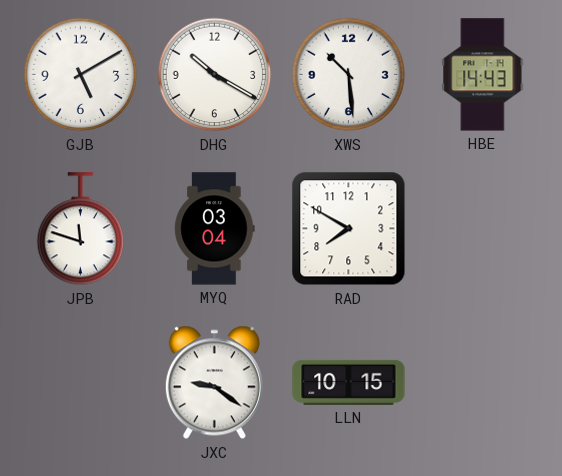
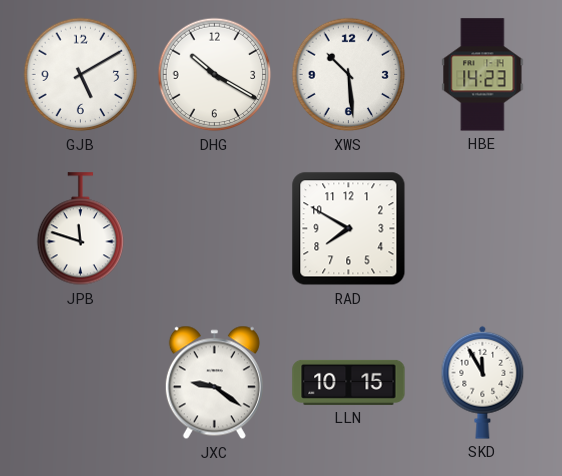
HBE: 14:43 -> 14:23
MYQ: 03:04 -> none
SKD: none -> 11:55
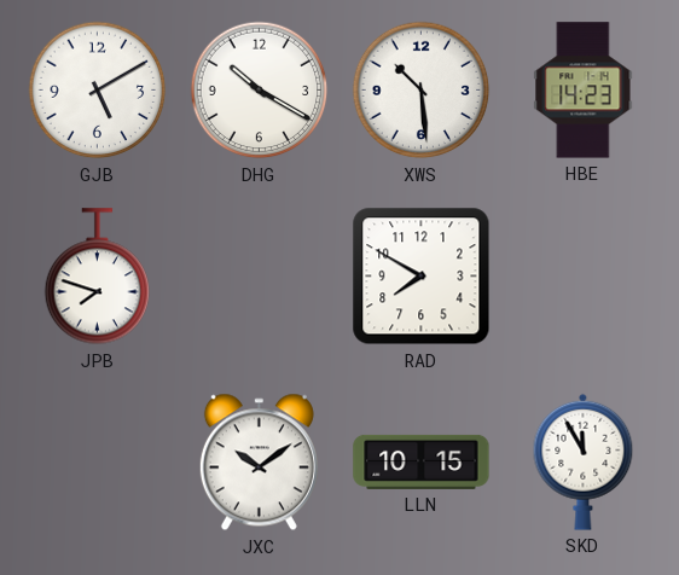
JPB: 11:48 -> 7:48
JXC: 9:21 -> 10:09
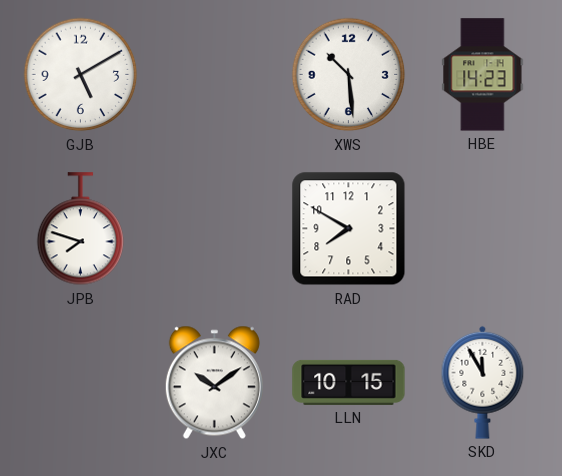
DHG: 10:20 -> none
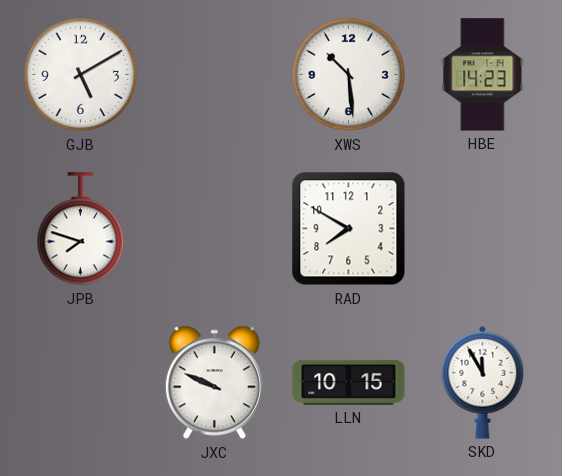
JXC: 10:09 -> 9:49
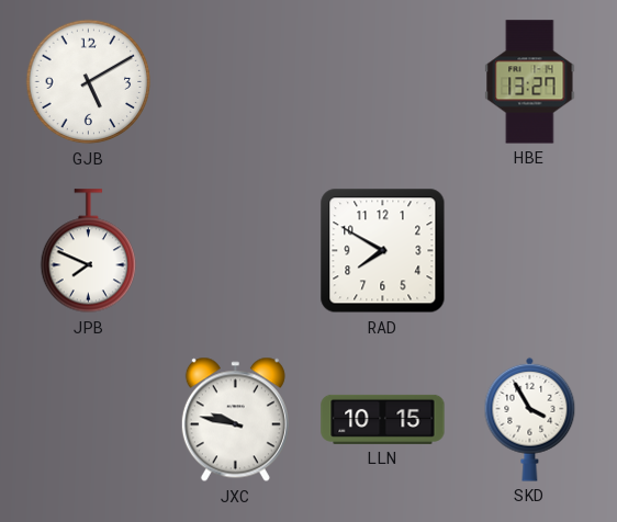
XWS: 10:29 -> none
HBE: 14:23 -> 13:27
JPB: 7:48 -> 7:49
JXC: 9:49 -> 9:47
SKD: 11:55 -> 3:55
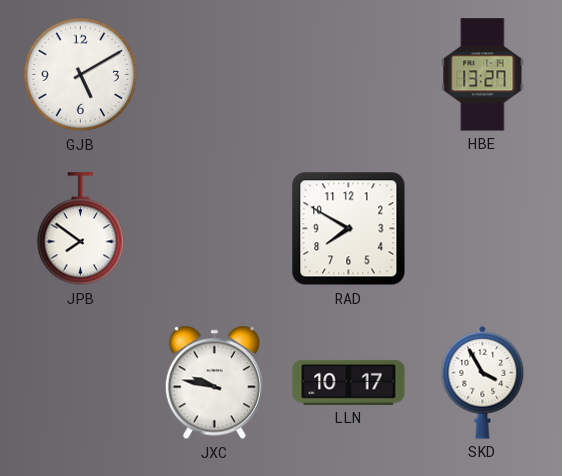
JPB: 7:49 -> 7:51
LLN: 10:15 -> 10:17
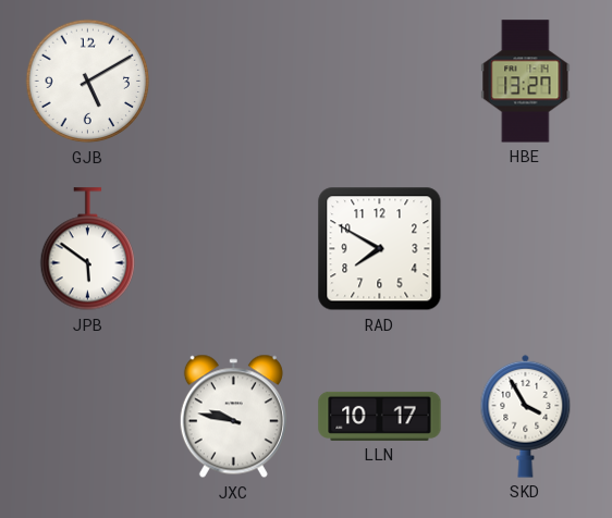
JPB: 7:51 -> 5:51
